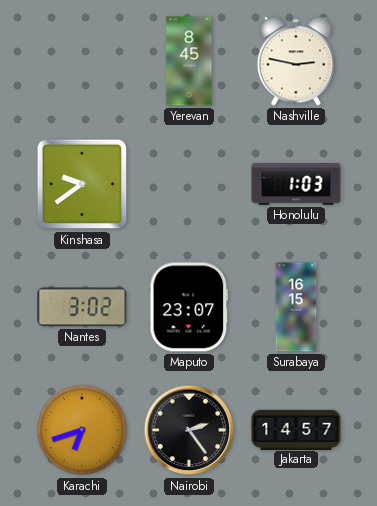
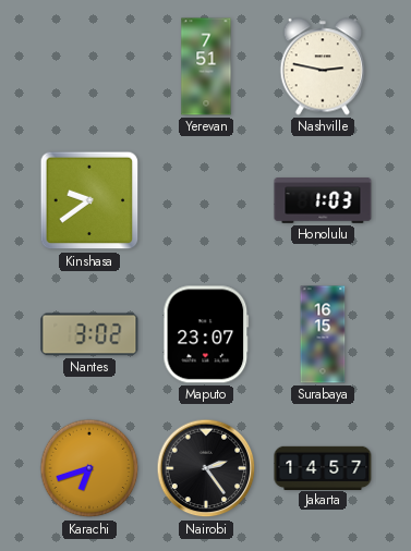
Yerevan: 8:45 -> 7:51
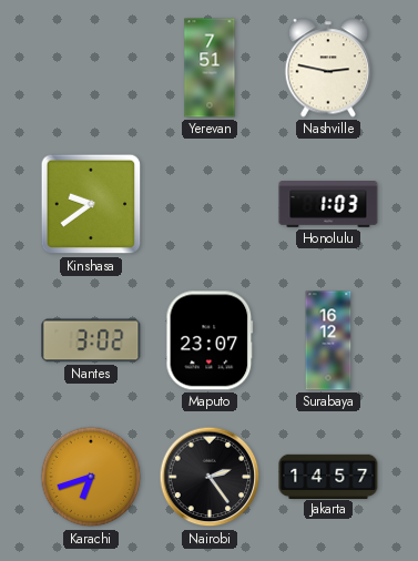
Surabaya: 16:15 -> 16:12
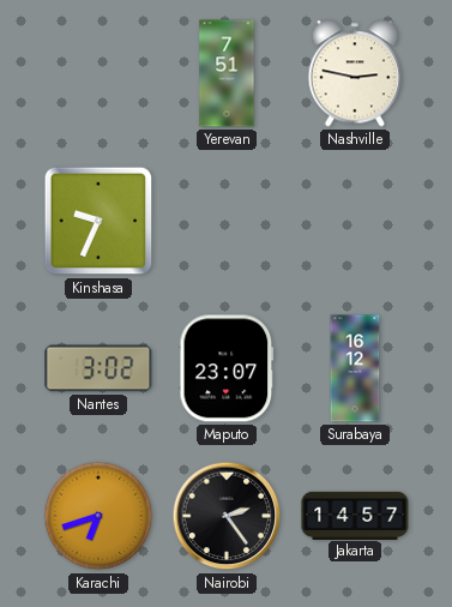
Kinshasa: 9:39 -> 9:34
Honolulu: 1:03 -> none
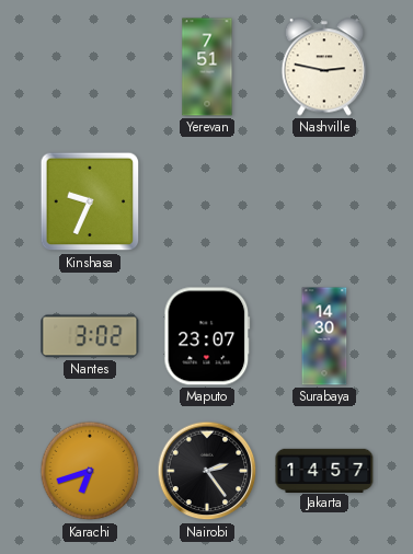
Surabaya: 16:12 -> 14:30
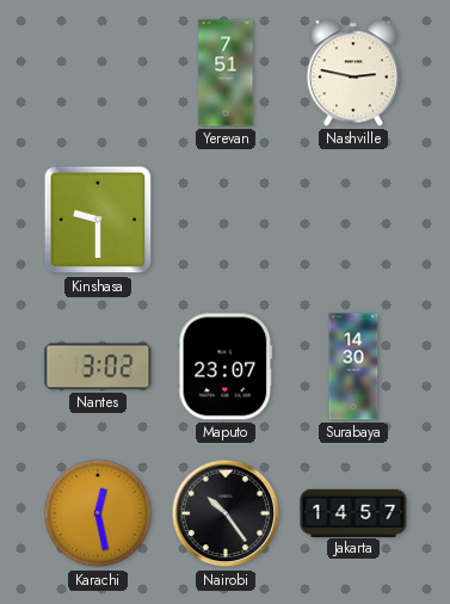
Kinshasa: 9:34 -> 9:30
Karachi: 6:42 -> 12:28
Nairobi: 2:24 -> 10:24
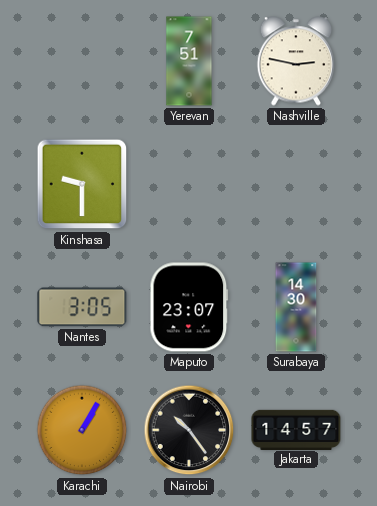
Nantes: 3:02 -> 3:05
Karachi: 12:28 -> 1:05
